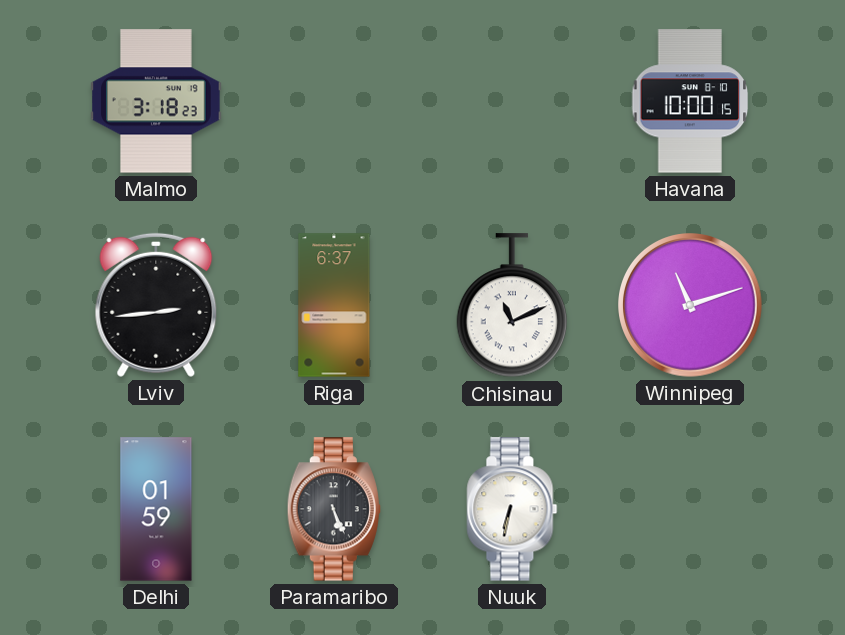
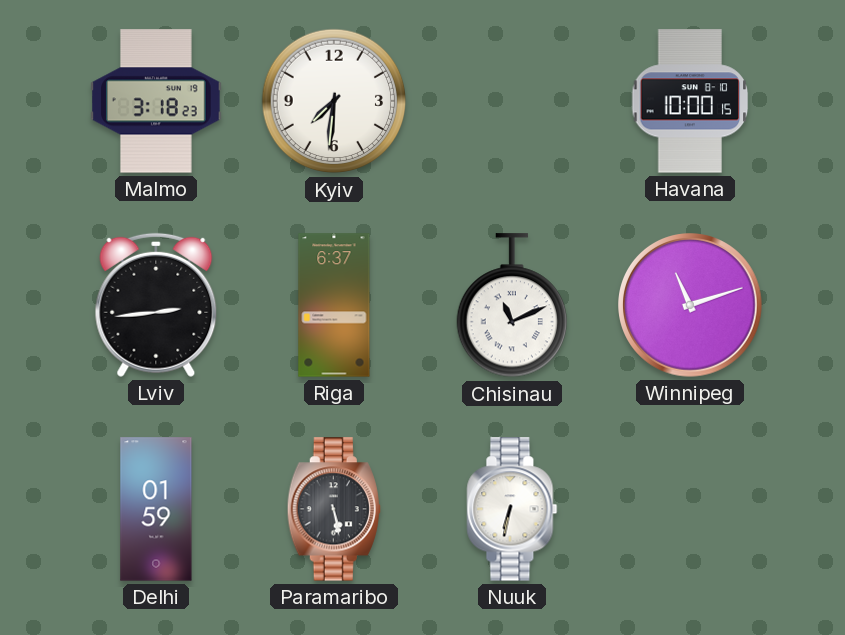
Kyiv: none -> 7:31
Paramaribo: 5:26 -> 5:28
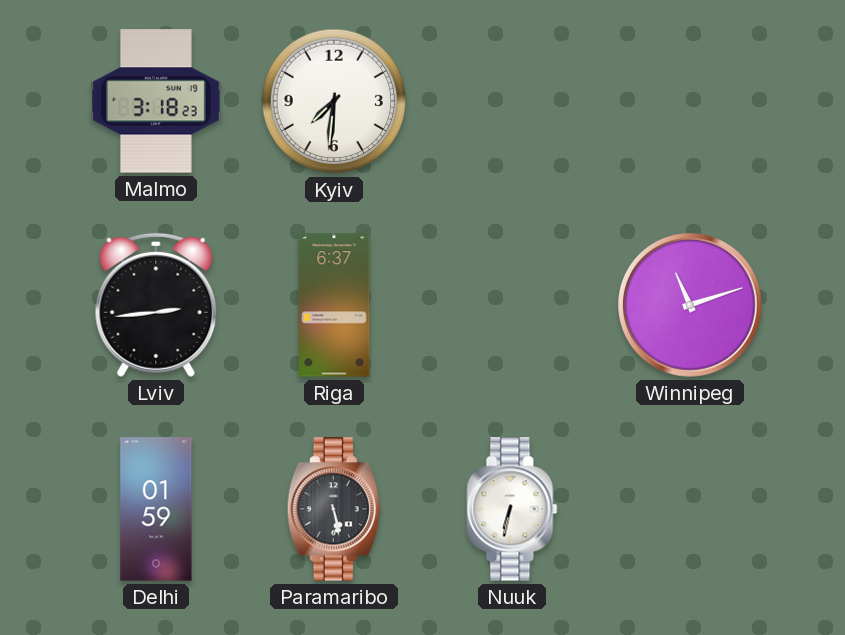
Havana: 10:00 -> none
Chisinau: 11:11 -> none
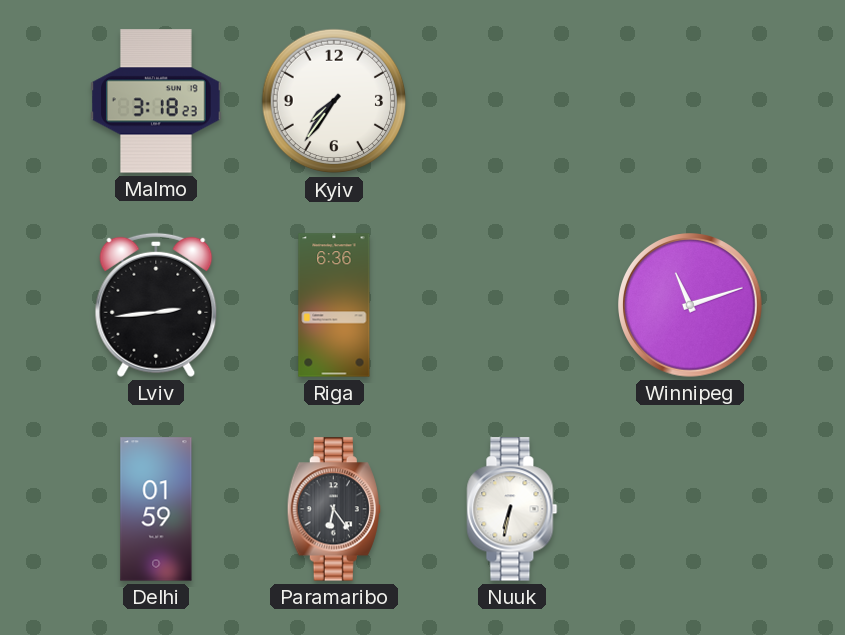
Kyiv: 7:31 -> 7:36
Riga: 6:37 -> 6:36
Paramaribo: 5:28 -> 6:24
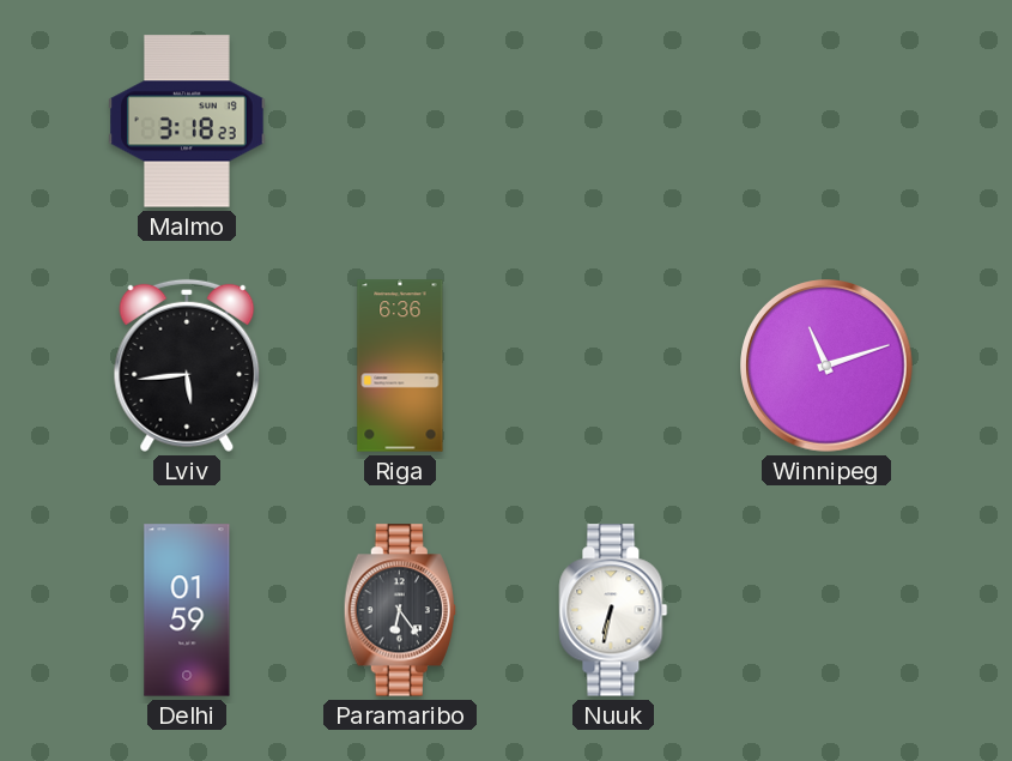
Kyiv: 7:36 -> none
Lviv: 2:44 -> 5:44
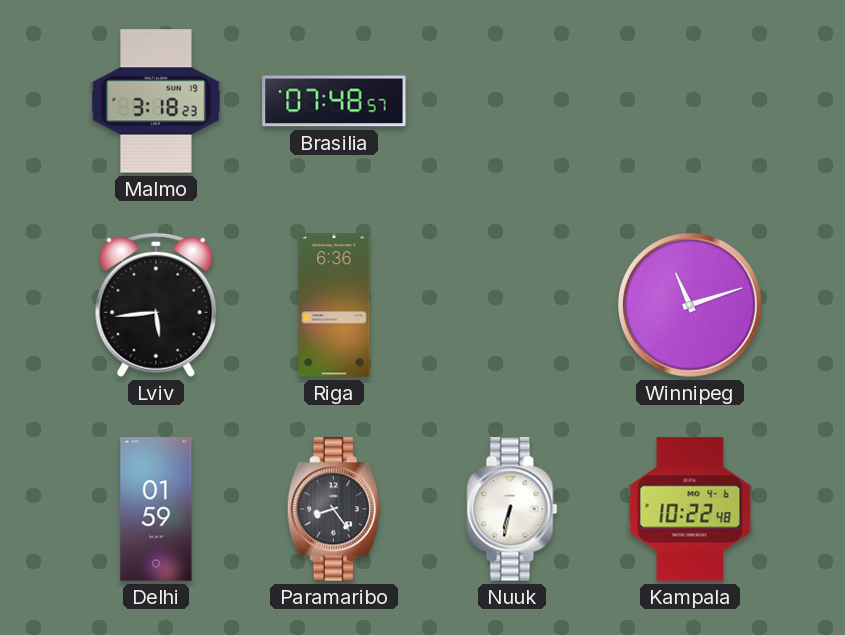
Brasilia: none -> 07:48
Paramaribo: 6:24 -> 8:24
Kampala: none -> 10:22
